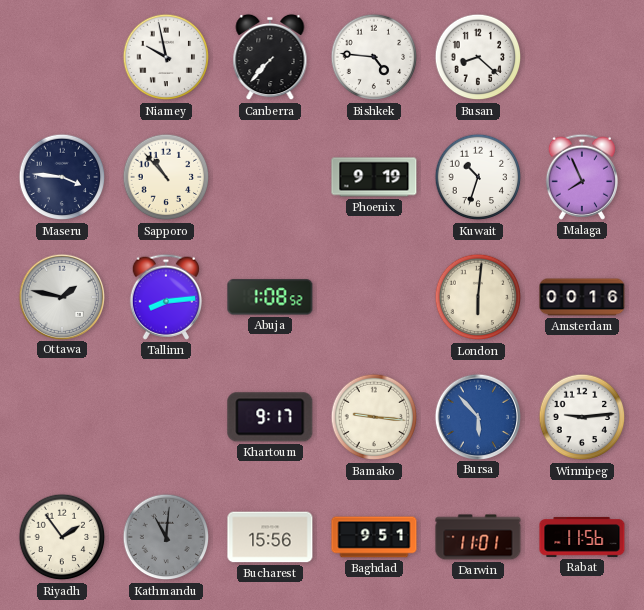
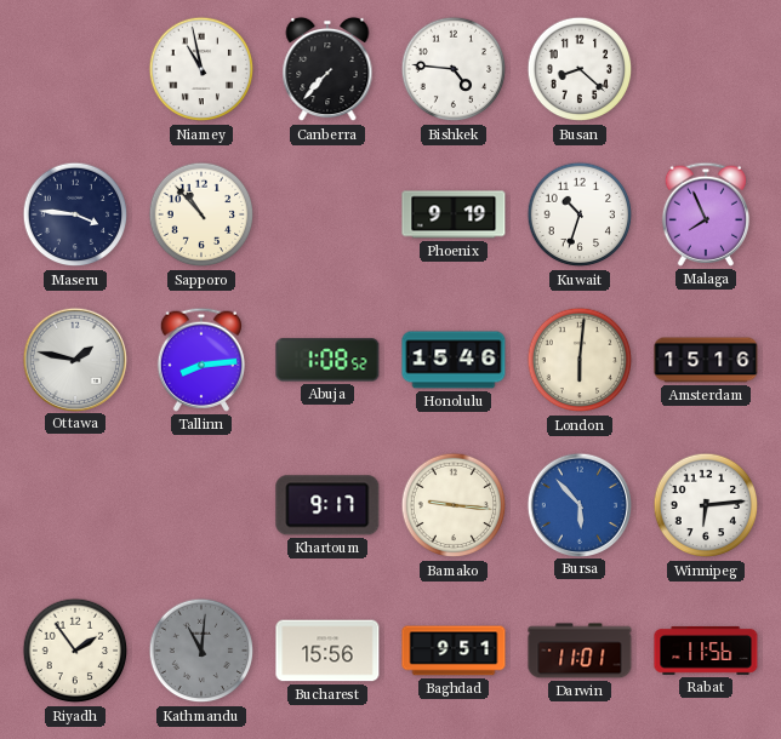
Niamey: 9:58 -> 10:58
Honolulu: none -> 15:46
Amsterdam: 00:16 -> 15:16
Winnipeg: 9:14 -> 6:14
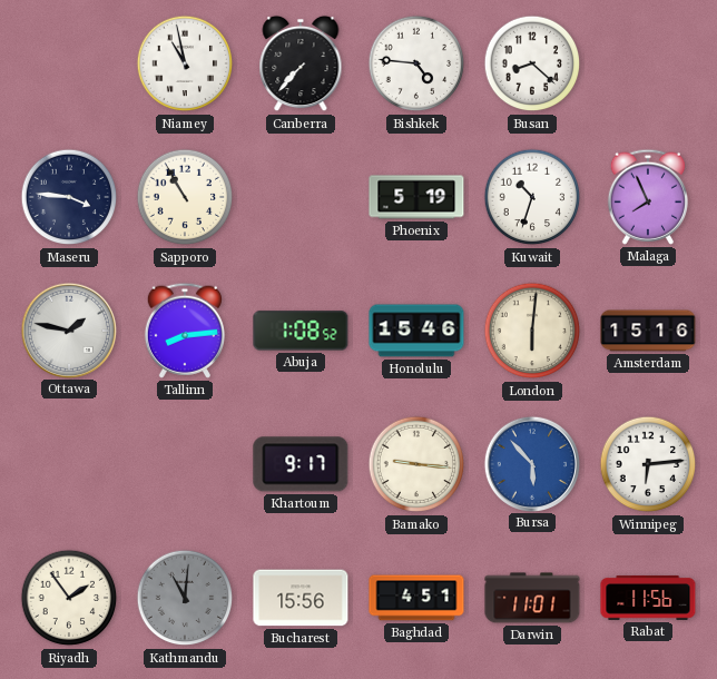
Sapporo: 10:53 -> 10:55
Phoenix: 9:19 -> 5:19
Baghdad: 9:51 -> 4:51
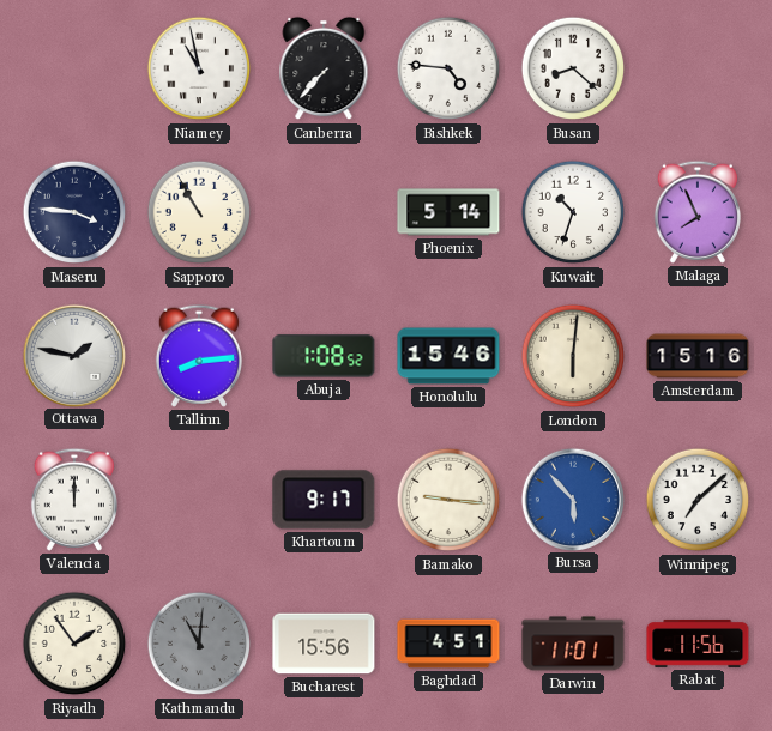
Phoenix: 5:19 -> 5:14
Valencia: none -> 12:00
Winnipeg: 6:14 -> 7:08
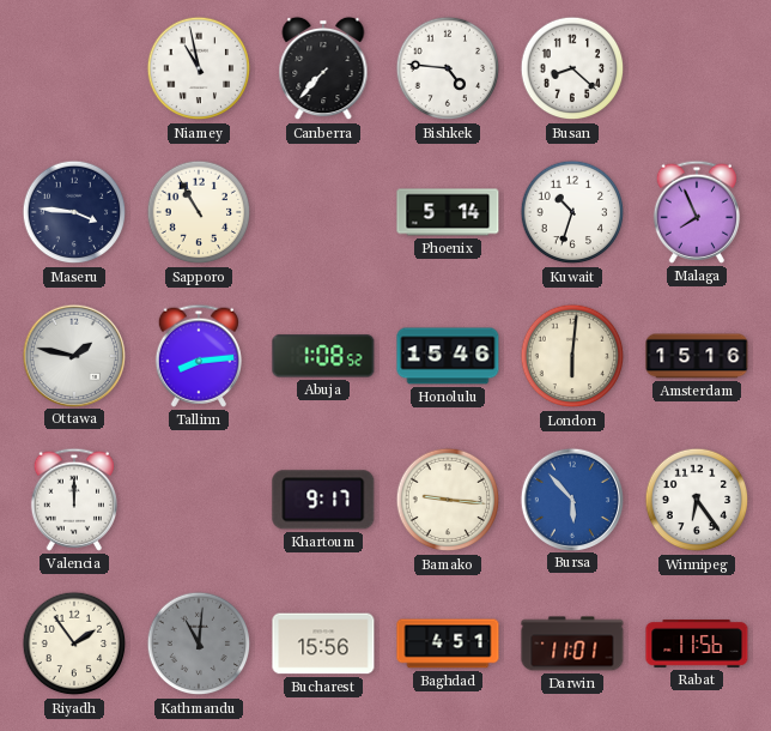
Winnipeg: 7:08 -> 6:24
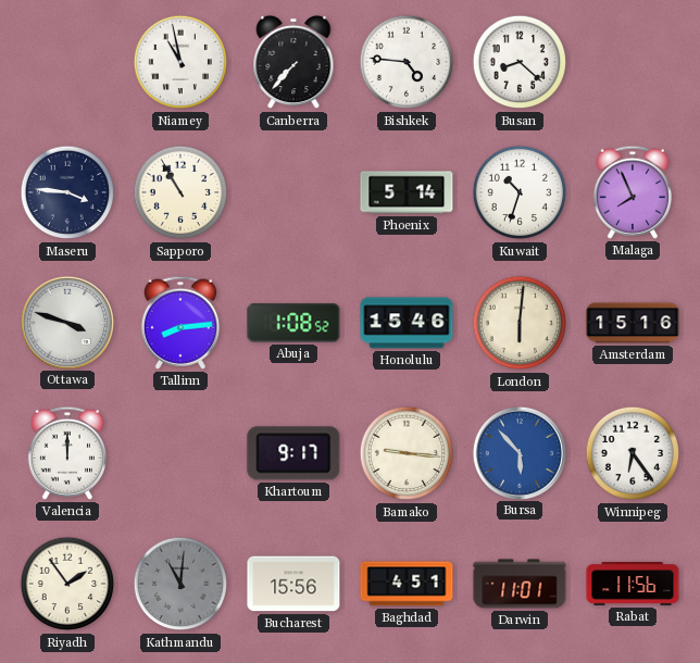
Ottawa: 1:47 -> 3:48
